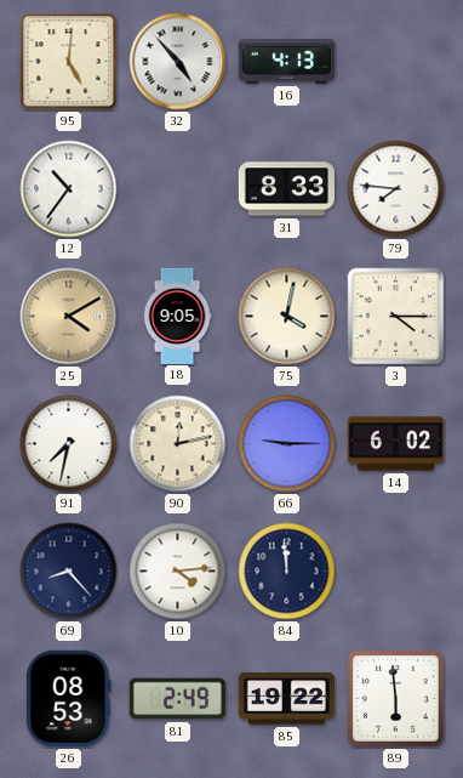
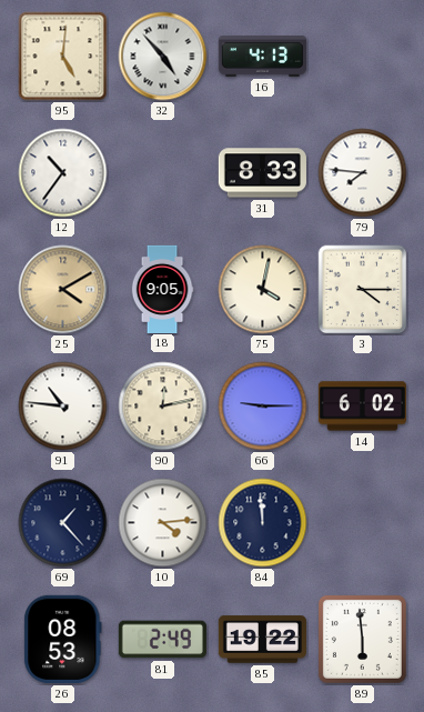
91: 7:32 -> 10:46
69: 8:23 -> 1:23
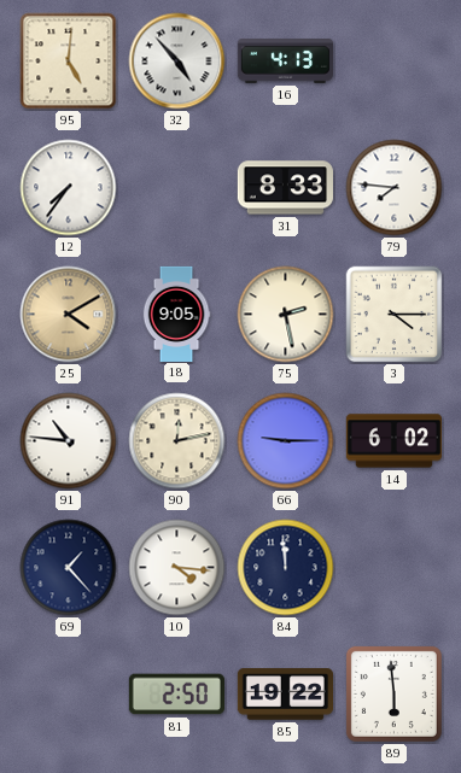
12: 10:36 -> 7:36
75: 4:02 -> 2:28
10: 4:14 -> 4:16
26: 08:53 -> none
81: 2:49 -> 2:50
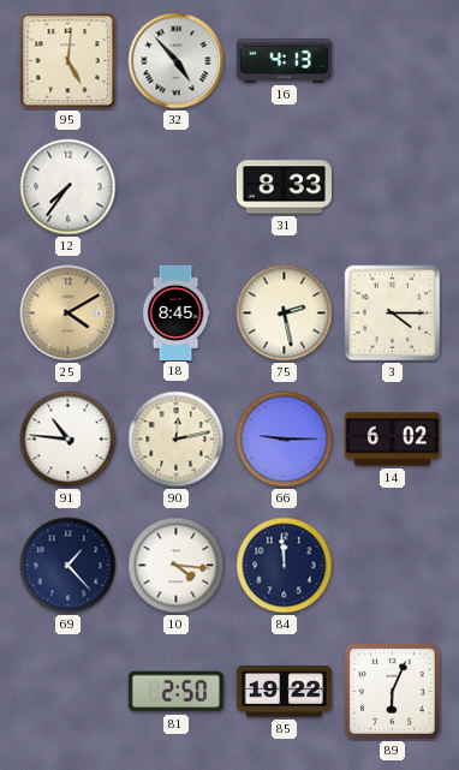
79: 7:46 -> none
18: 9:05 -> 8:45
89: 5:59 -> 6:04
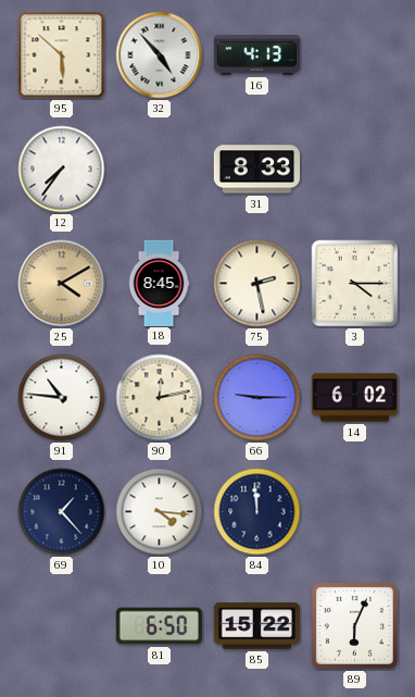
95: 5:01 -> 5:52
81: 2:50 -> 6:50
85: 19:22 -> 15:22
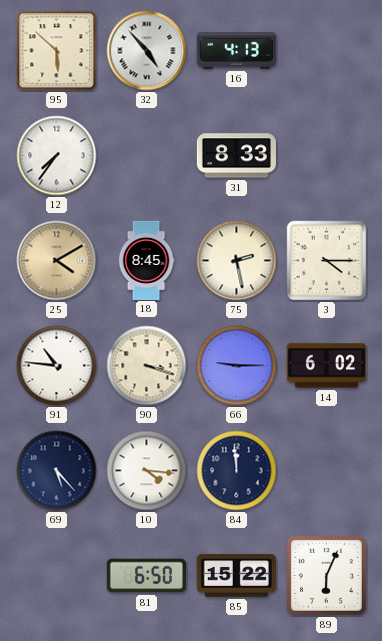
90: 12:13 -> 3:18
69: 1:23 -> 5:23
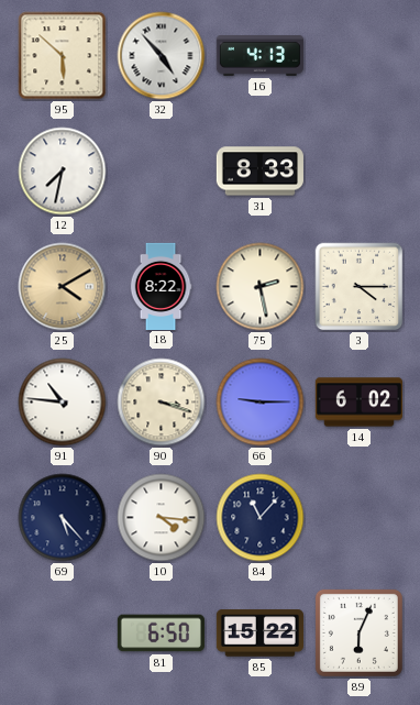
12: 7:36 -> 7:32
18: 8:45 -> 8:22
84: 11:59 -> 11:07
